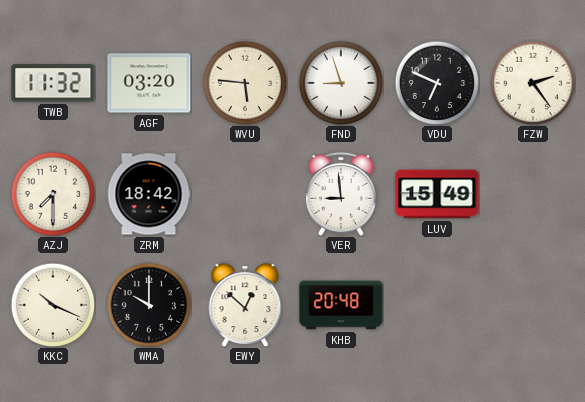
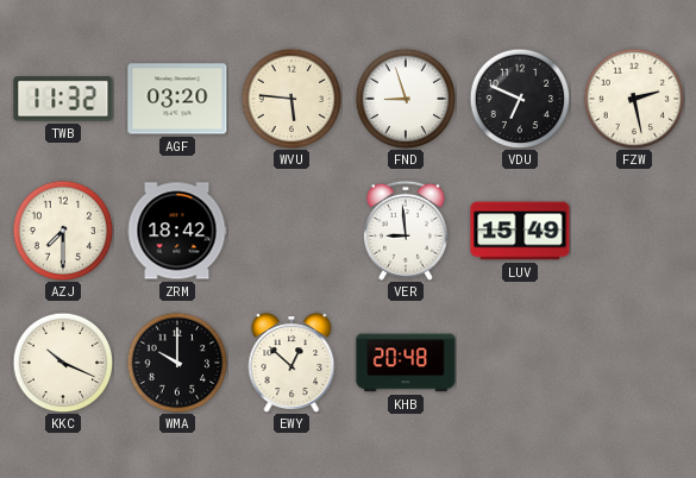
FZW: 2:24 -> 2:28
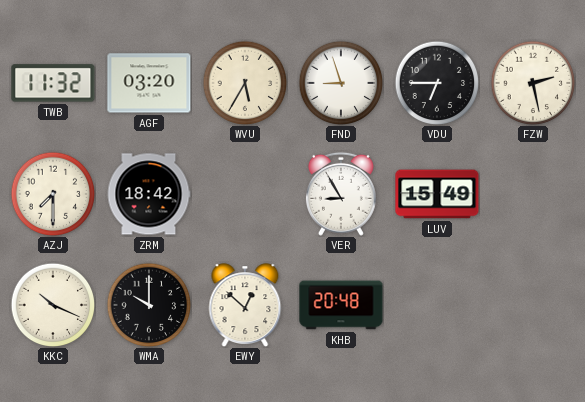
WVU: 5:46 -> 5:35
VDU: 6:49 -> 6:45
VER: 8:59 -> 8:55
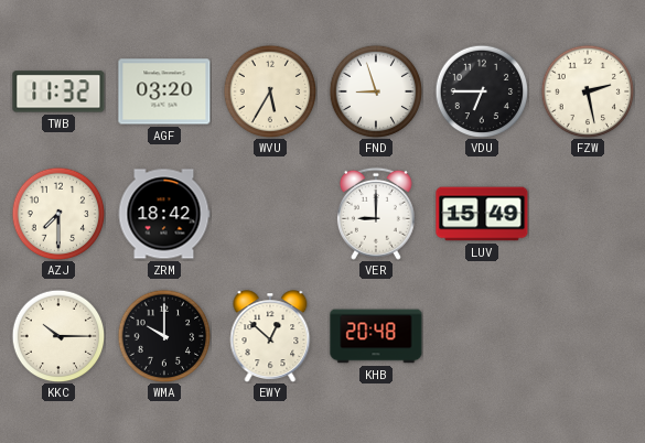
VER: 8:55 -> 9:00
KKC: 10:19 -> 10:15
